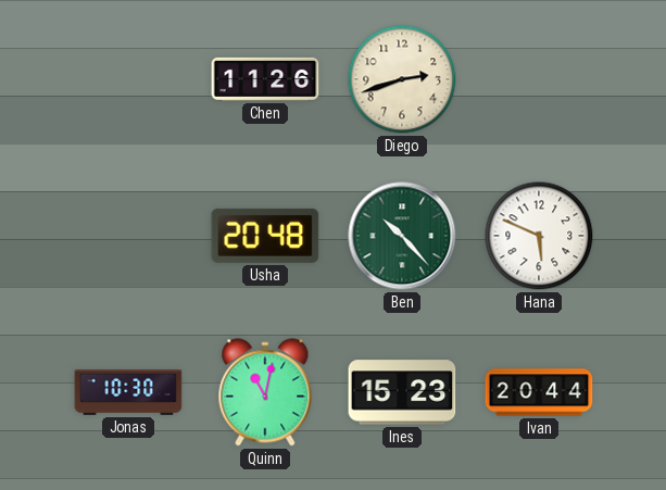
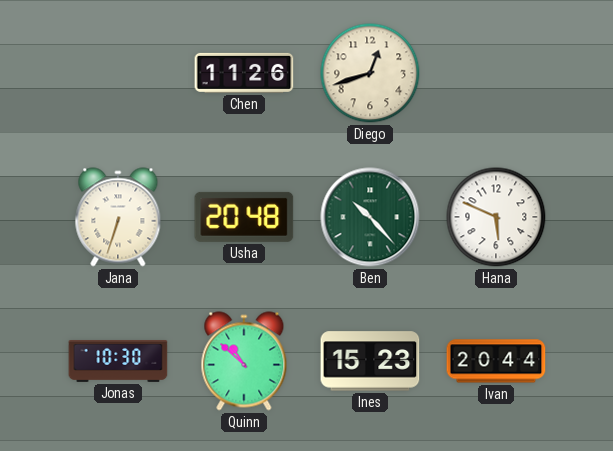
Diego: 2:42 -> 12:42
Jana: none -> 6:33
Quinn: 11:02 -> 10:52
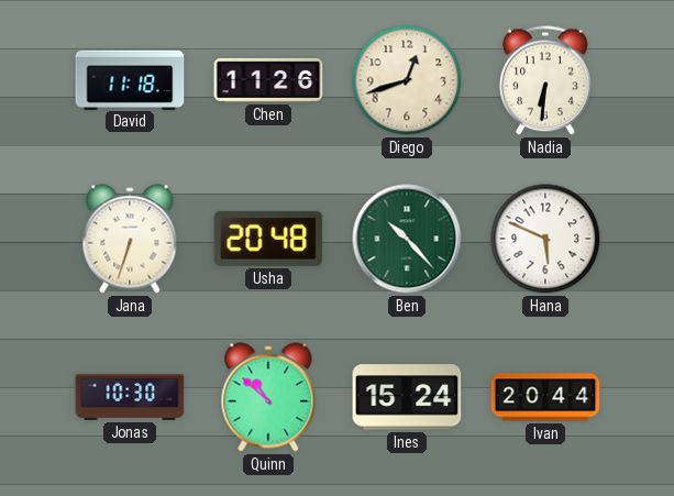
David: none -> 11:18
Nadia: none -> 6:31
Ines: 15:23 -> 15:24
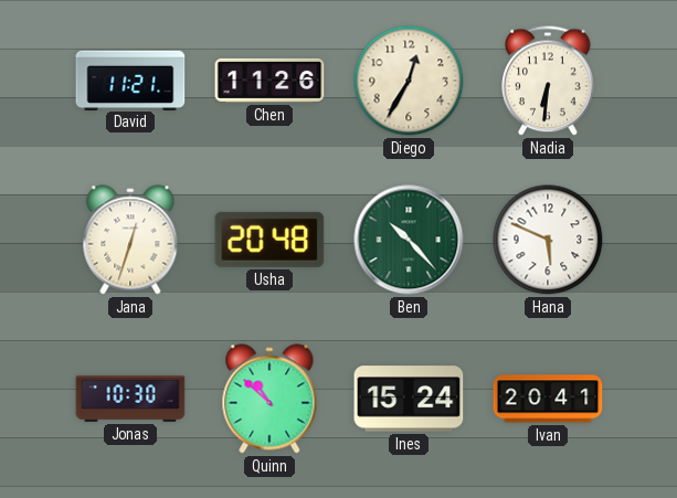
David: 11:18 -> 11:21
Diego: 12:42 -> 12:35
Jana: 6:33 -> 12:33
Ivan: 20:44 -> 20:41
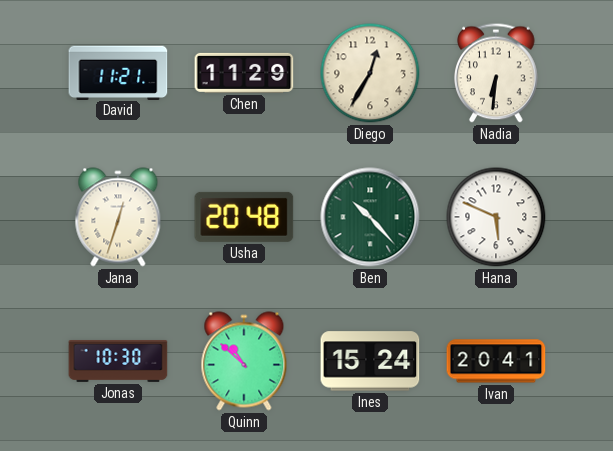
Chen: 11:26 -> 11:29
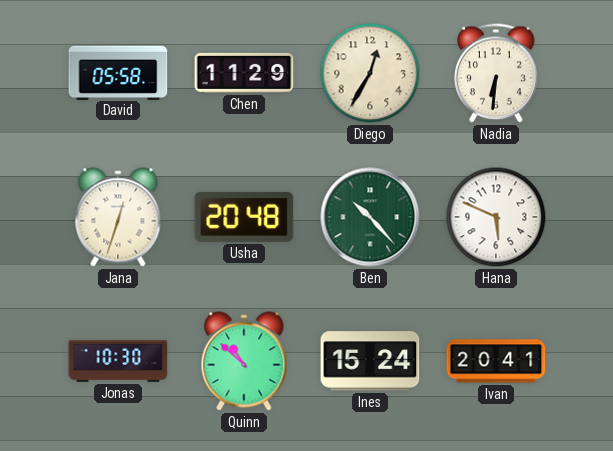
David: 11:21 -> 05:58
